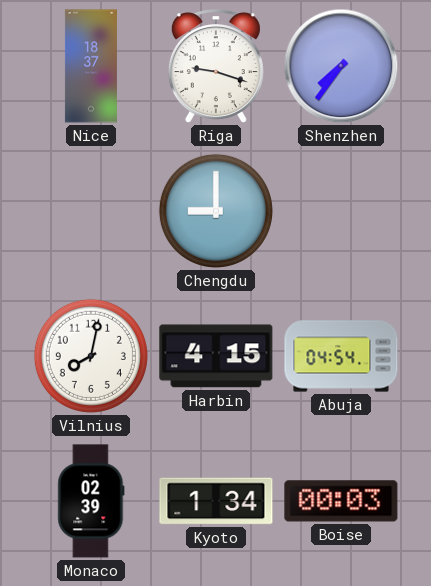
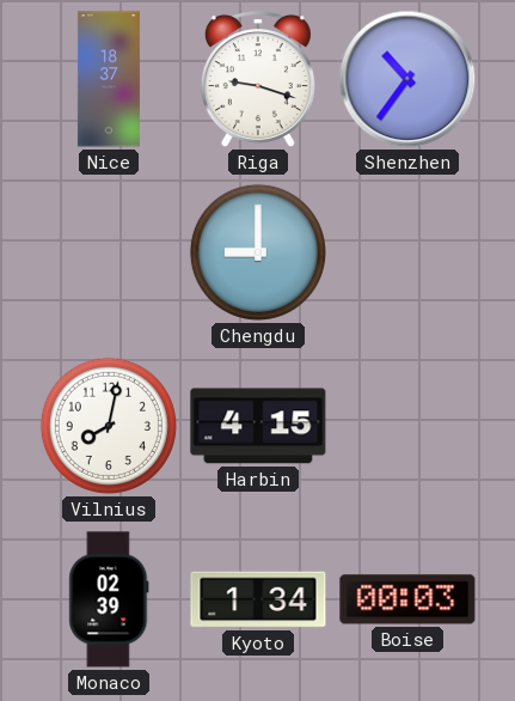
Shenzhen: 7:36 -> 10:36
Abuja: 04:54 -> none
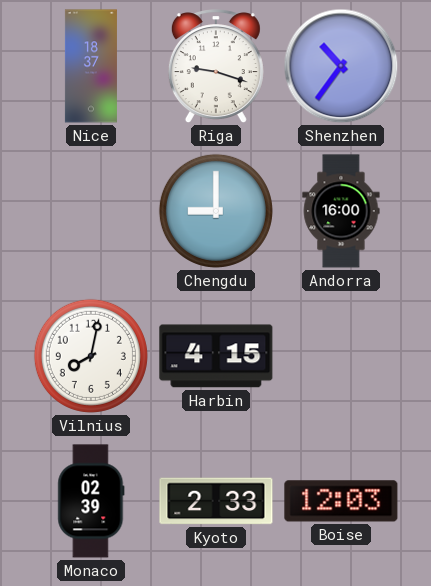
Andorra: none -> 16:00
Kyoto: 1:34 -> 2:33
Boise: 00:03 -> 12:03
